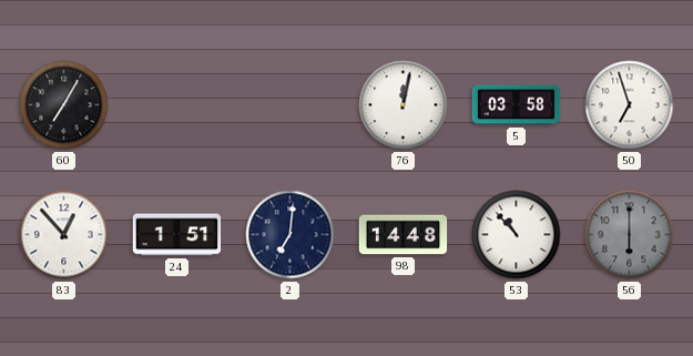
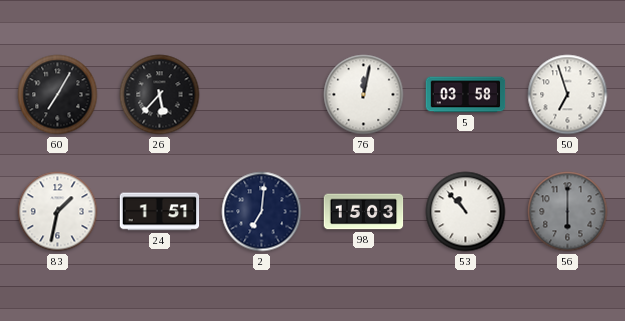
26: none -> 5:37
83: 12:53 -> 1:32
98: 14:48 -> 15:03
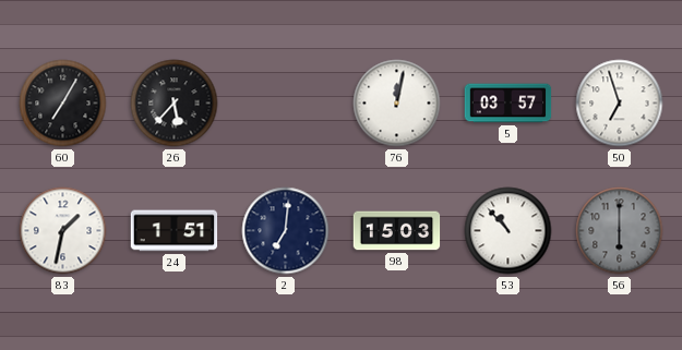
5: 03:58 -> 03:57
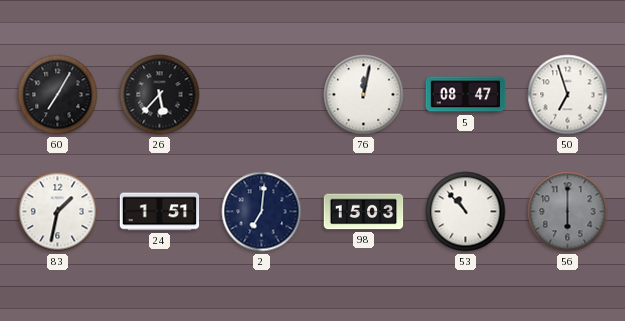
5: 03:57 -> 08:47
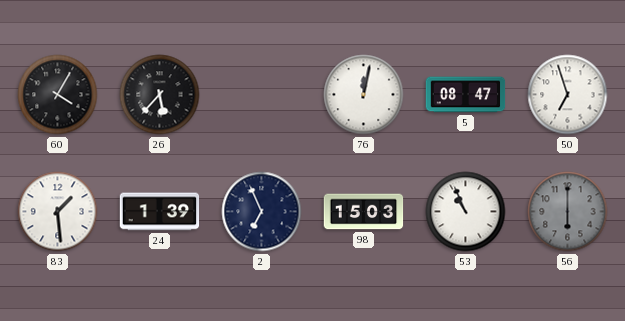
60: 7:05 -> 4:05
83: 1:32 -> 1:29
24: 1:51 -> 1:39
2: 7:01 -> 6:56
53: 10:53 -> 10:56
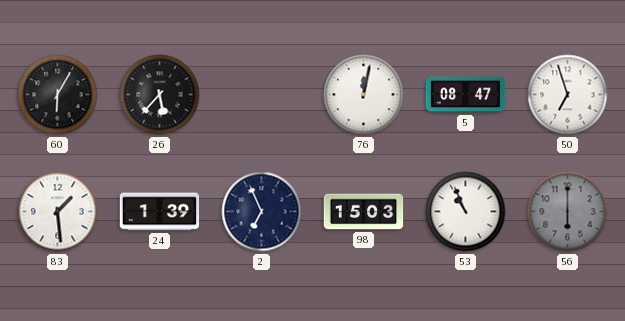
60: 4:05 -> 6:05
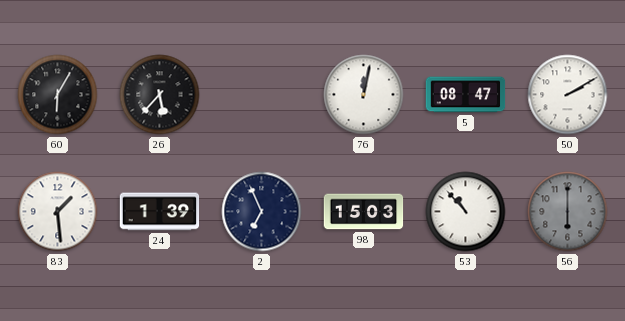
50: 6:57 -> 2:10
53: 10:56 -> 10:53
